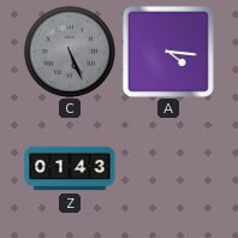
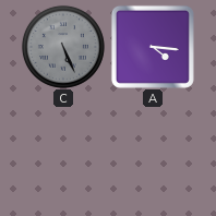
Z: 01:43 -> none
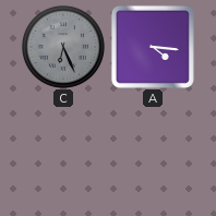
C: 5:26 -> 6:26
